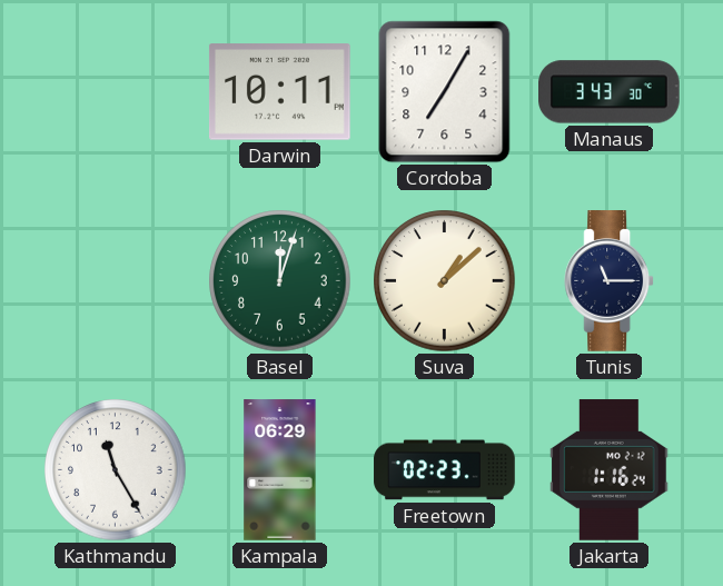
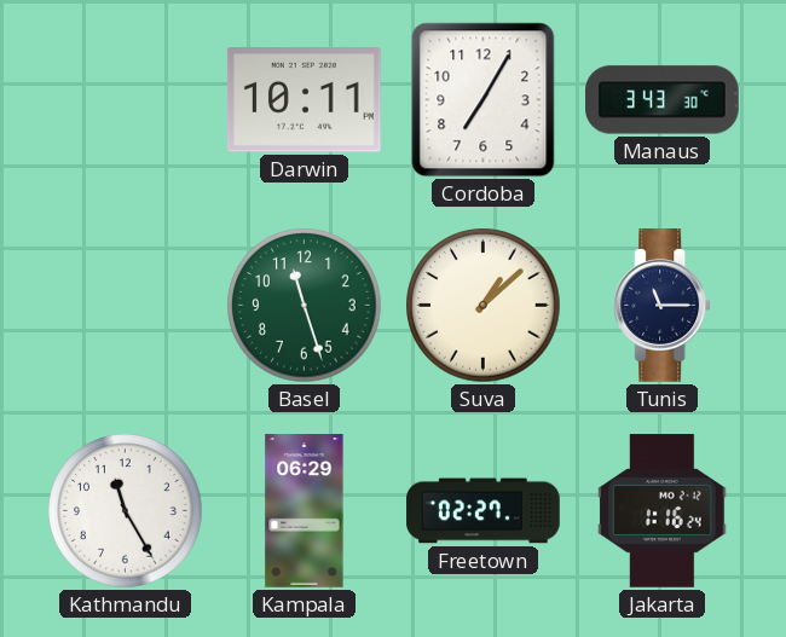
Basel: 12:03 -> 11:27
Freetown: 02:23 -> 02:27
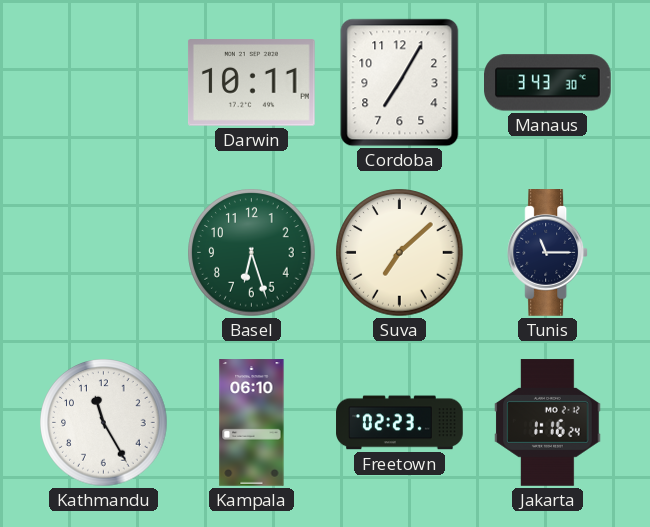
Basel: 11:27 -> 6:27
Suva: 1:08 -> 7:08
Kampala: 06:29 -> 06:10
Freetown: 02:27 -> 02:23
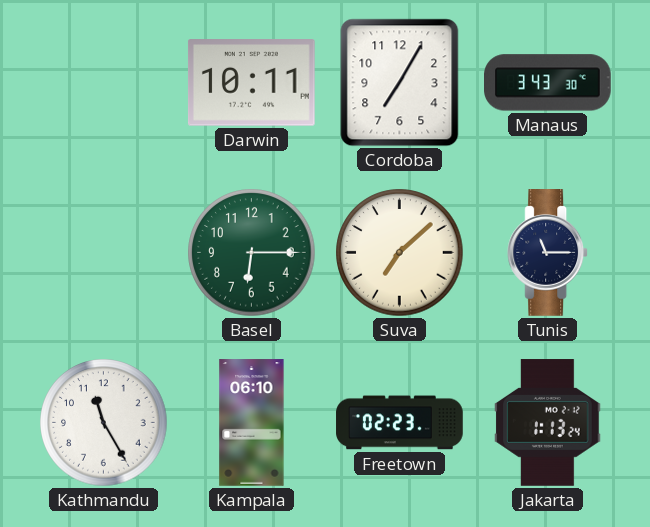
Basel: 6:27 -> 6:15
Jakarta: 1:16 -> 1:13
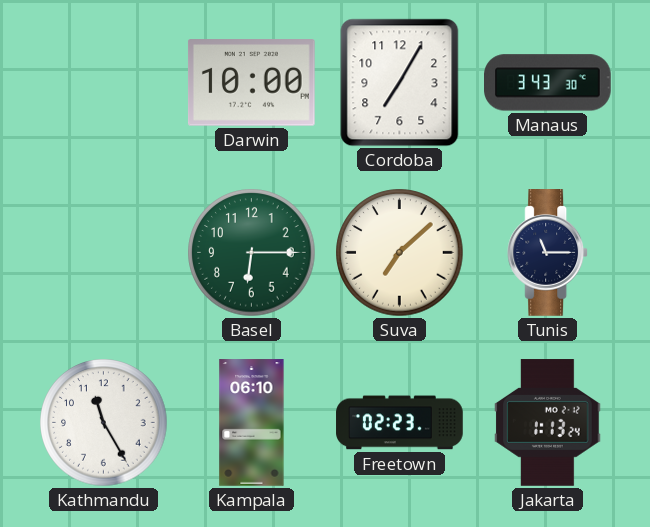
Darwin: 10:11 -> 10:00
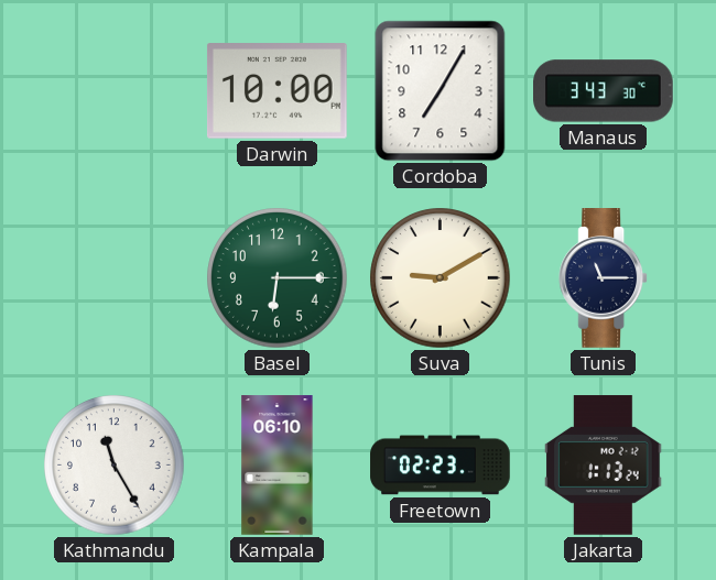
Suva: 7:08 -> 9:10
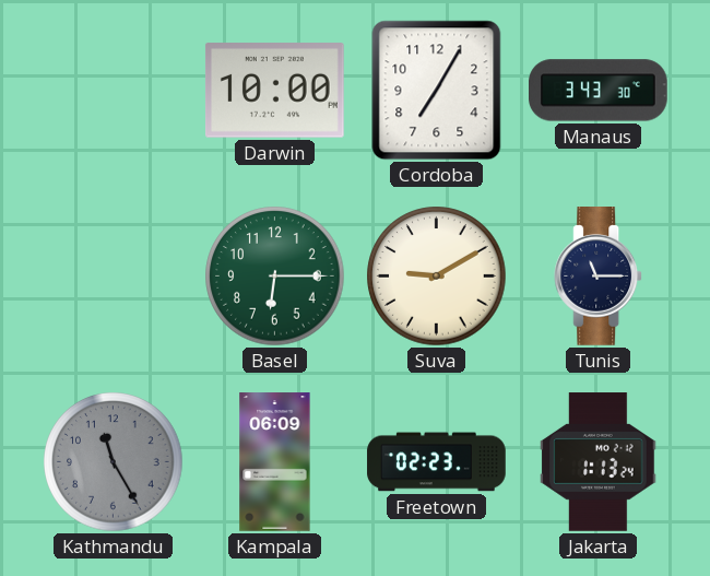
Kathmandu dial: white -> grey
Kampala: 06:10 -> 06:09
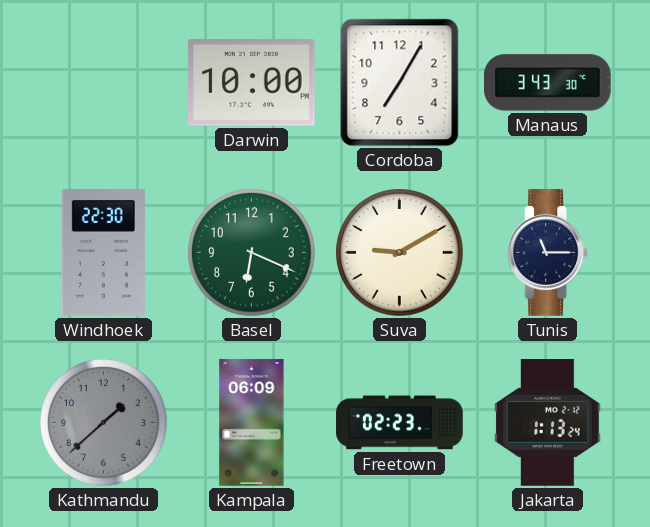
Windhoek: none -> 22:30
Basel: 6:15 -> 6:19
Kathmandu: 11:25 -> 1:38
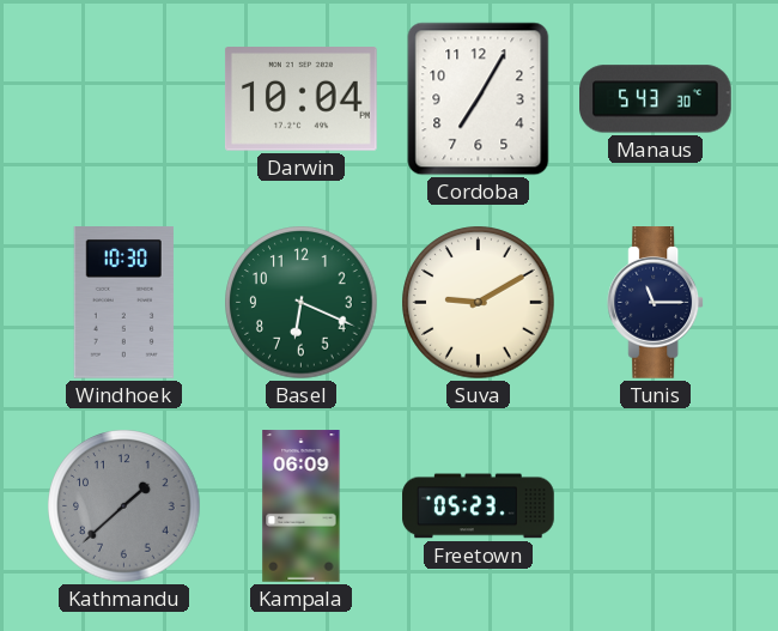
Darwin: 10:00 -> 10:04
Manaus: 3:43 -> 5:43
Windhoek: 22:30 -> 10:30
Freetown: 02:23 -> 05:23
Jakarta: 1:13 -> none
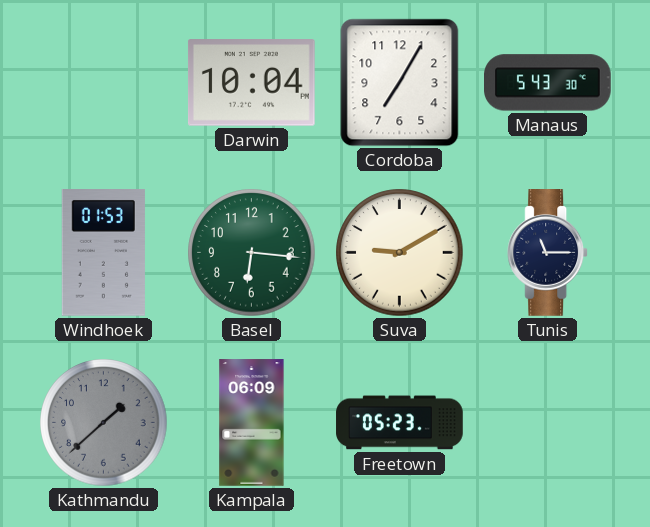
Windhoek: 10:30 -> 01:53
Basel: 6:19 -> 6:16
